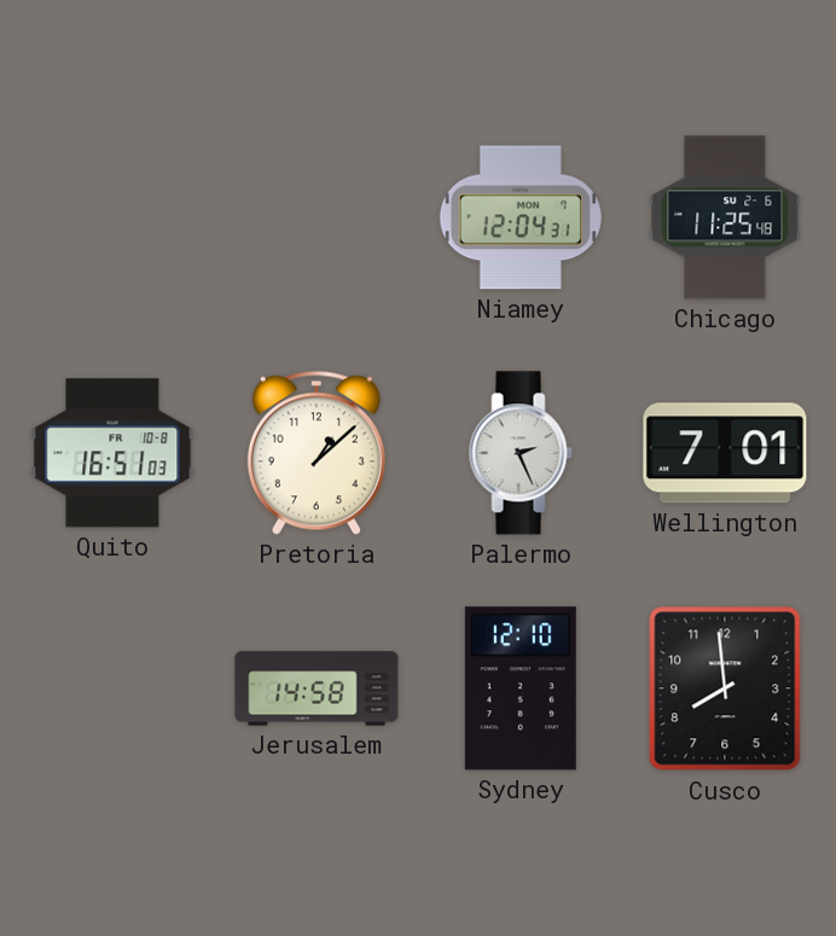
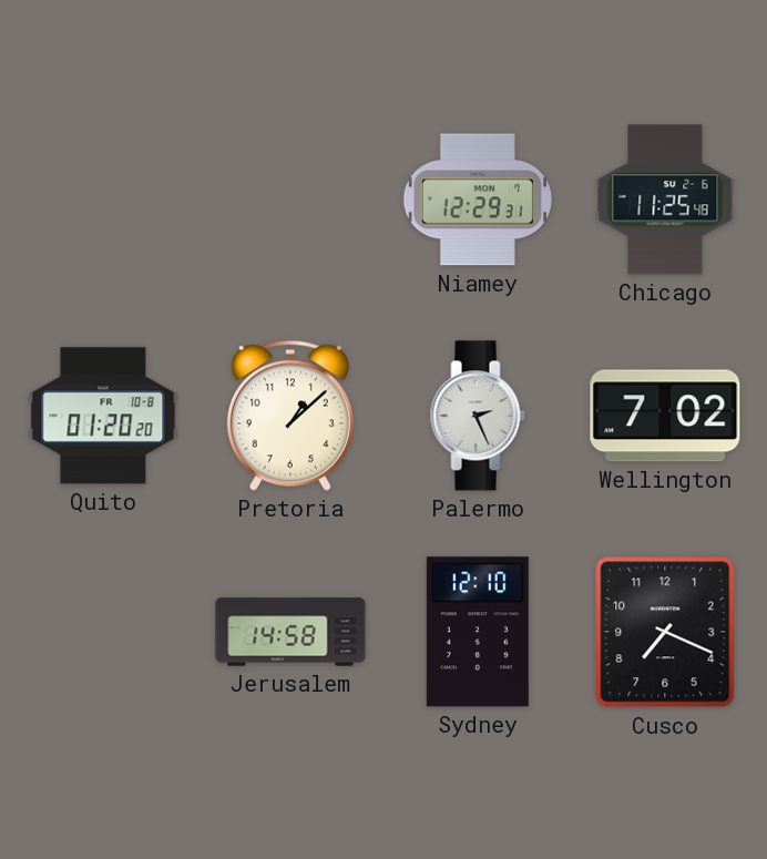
Niamey: 12:04 -> 12:29
Quito: 16:51 -> 01:20
Wellington: 7:01 -> 7:02
Cusco: 7:59 -> 7:19
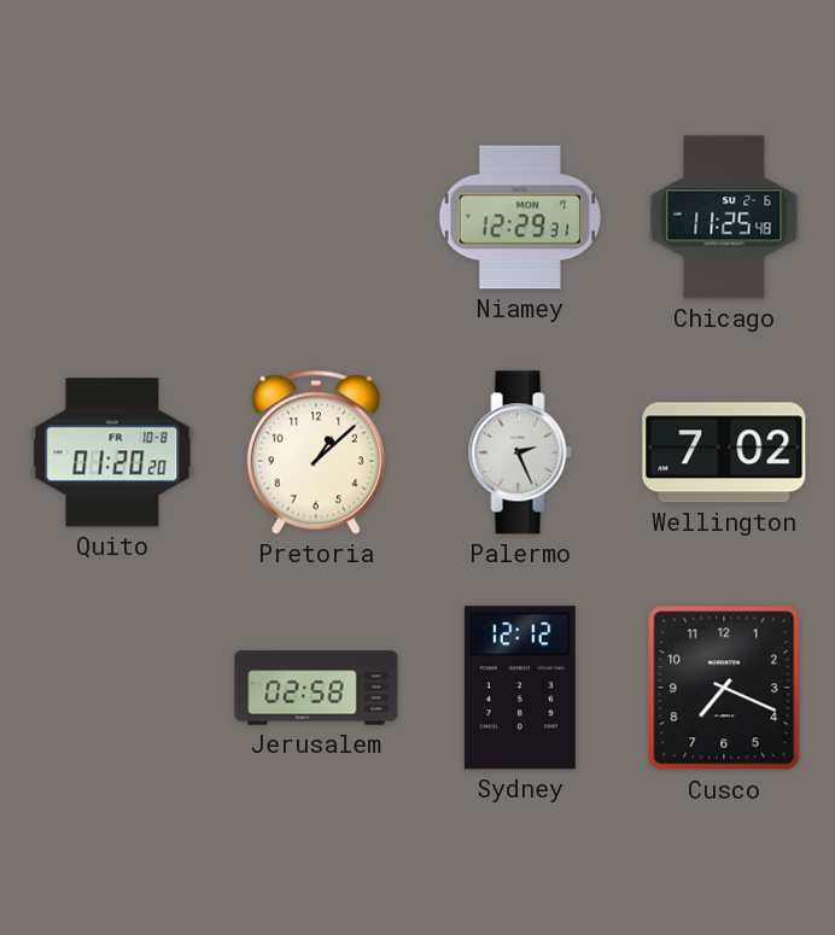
Jerusalem: 14:58 -> 02:58
Sydney: 12:10 -> 12:12
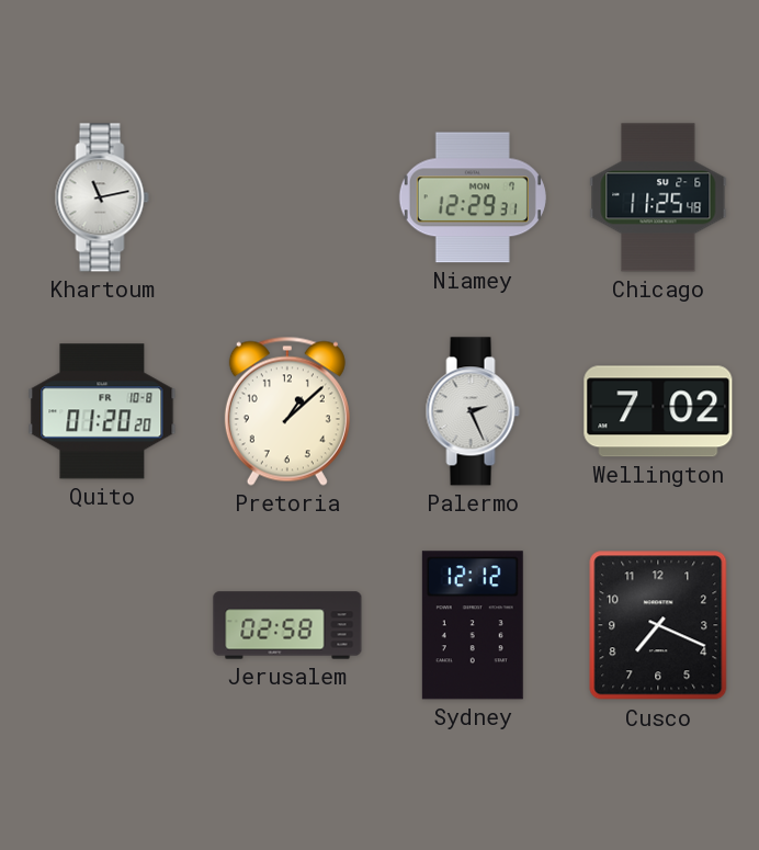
Khartoum: none -> 11:13
